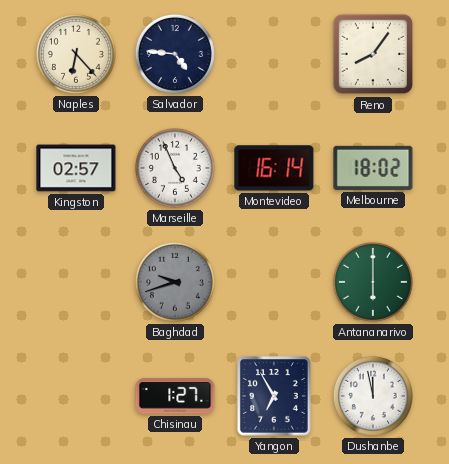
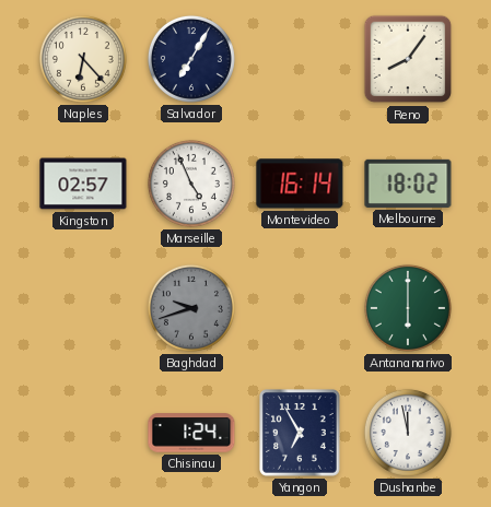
Salvador: 4:46 -> 7:05
Chisinau: 1:27 -> 1:24
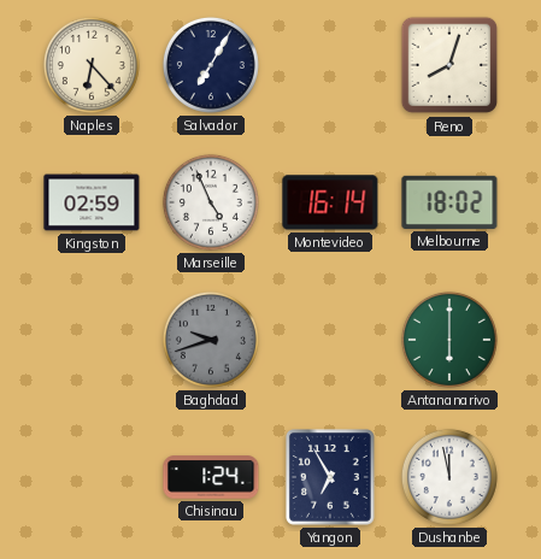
Reno: 8:06 -> 8:03
Kingston: 02:57 -> 02:59
